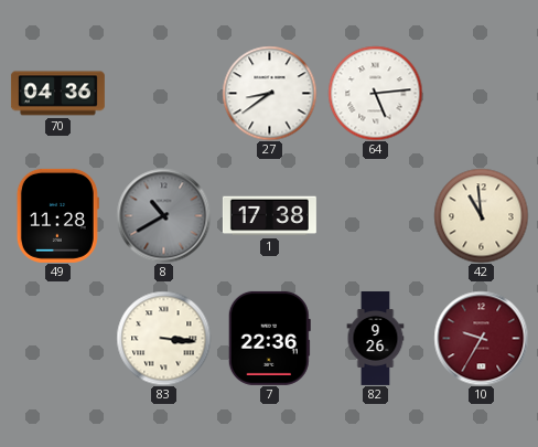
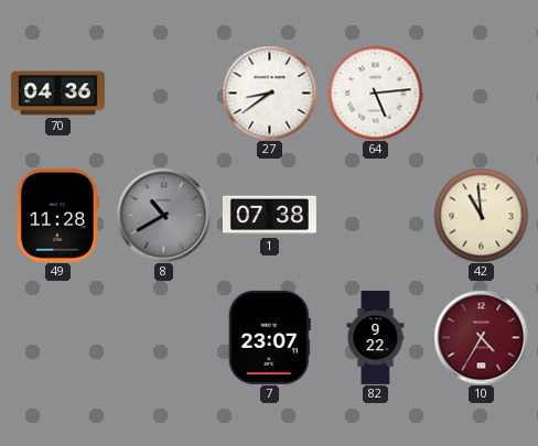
1: 17:38 -> 07:38
83: 3:16 -> none
7: 22:36 -> 23:07
82: 9:26 -> 9:22
10: 9:35 -> 4:35
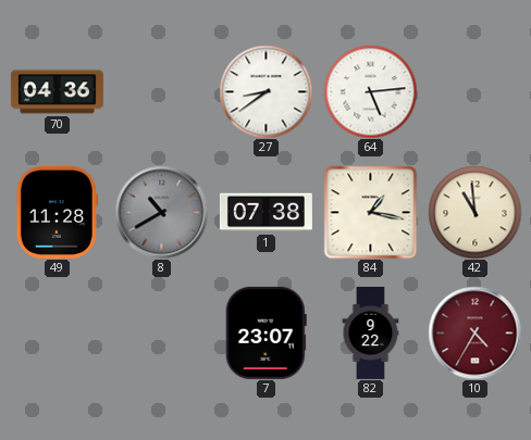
84: none -> 1:17
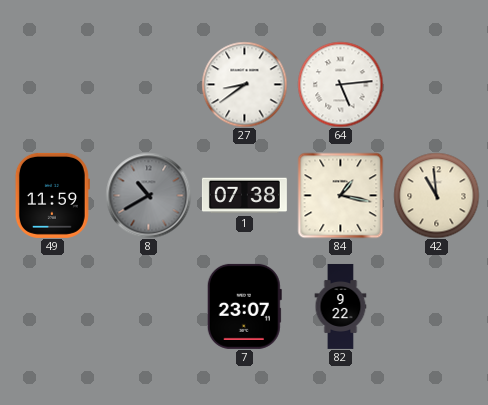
70: 04:36 -> none
49: 11:28 -> 11:59
10: 4:35 -> none
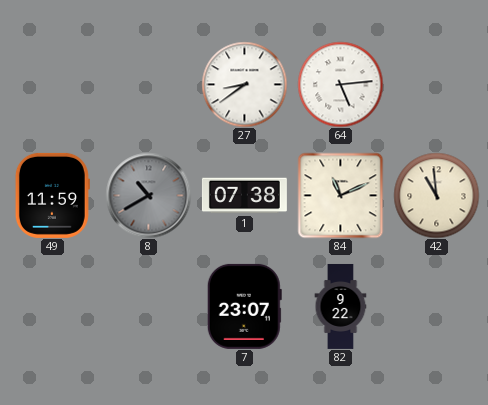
84: 1:17 -> 11:11
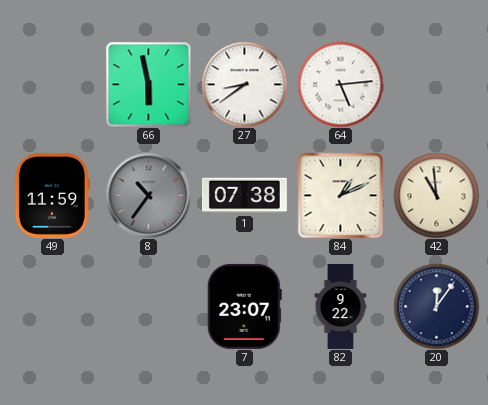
66: none -> 5:58
8: 10:40 -> 10:36
84: 11:11 -> 1:11
20: none -> 12:06
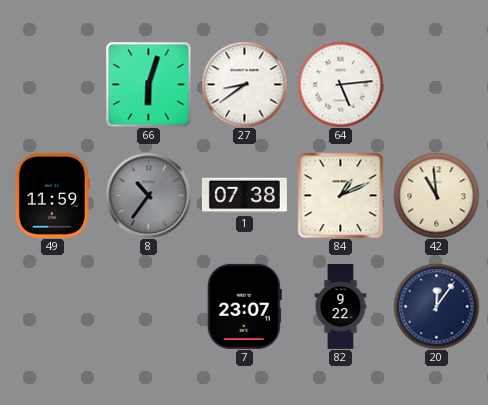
66: 5:58 -> 6:03
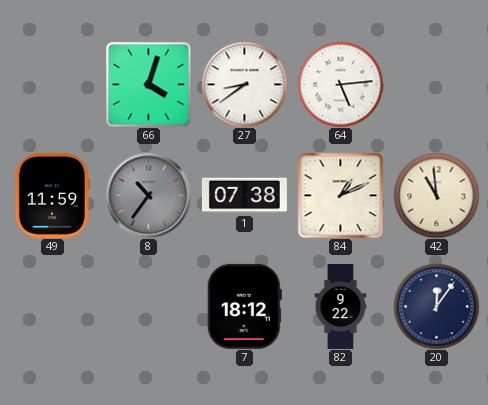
66: 6:03 -> 4:03
7: 23:07 -> 18:12
